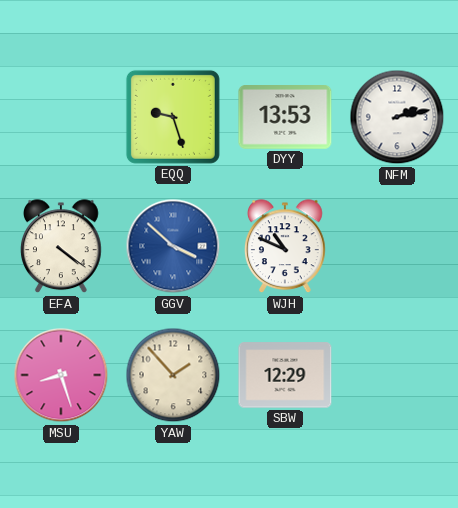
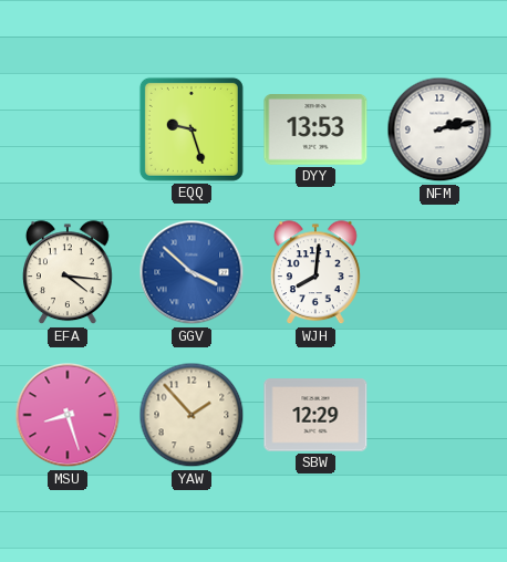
EFA: 4:21 -> 4:16
WJH: 10:49 -> 8:01
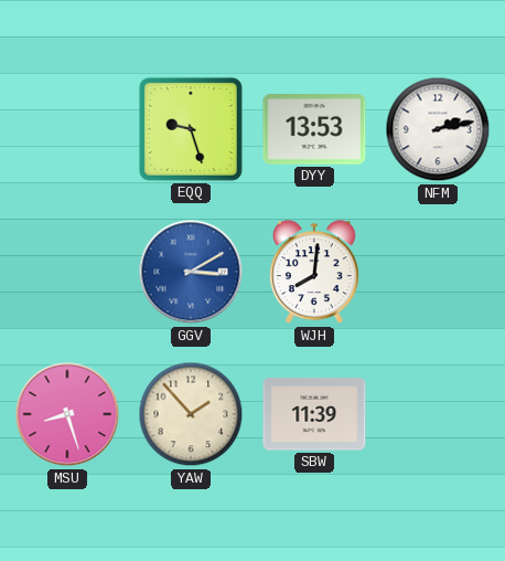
EFA: 4:16 -> none
GGV: 3:52 -> 3:10
SBW: 12:29 -> 11:39
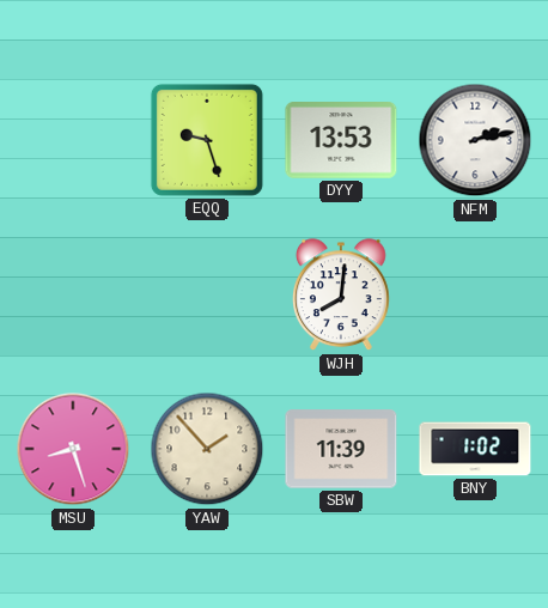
GGV: 3:10 -> none
BNY: none -> 1:02
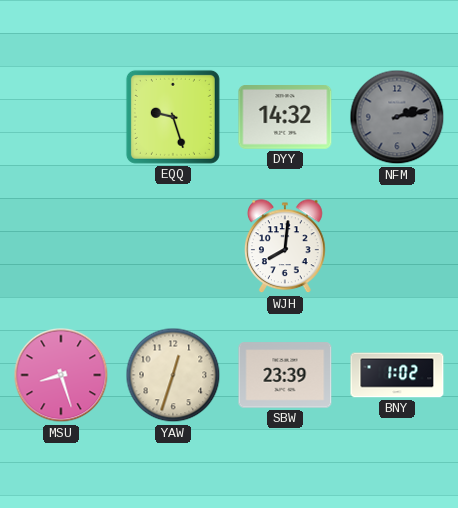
DYY: 13:53 -> 14:32
NFM dial: white -> grey
YAW: 1:53 -> 12:33
SBW: 11:39 -> 23:39
